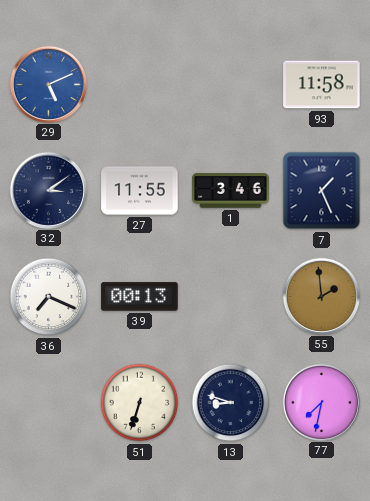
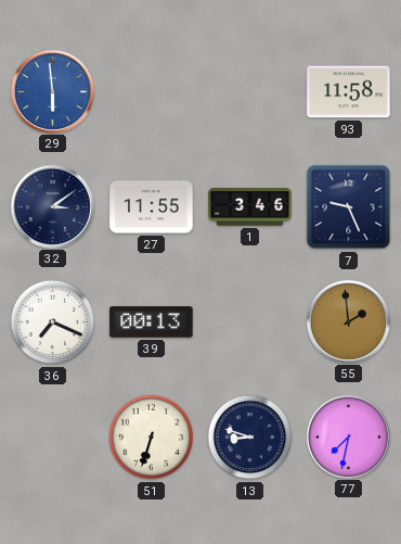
29: 5:11 -> 5:59
7: 1:26 -> 9:26
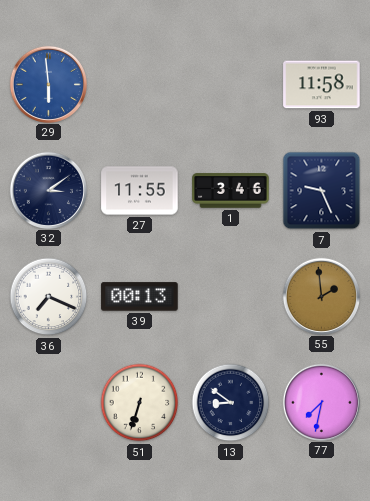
13: 8:48 -> 8:51
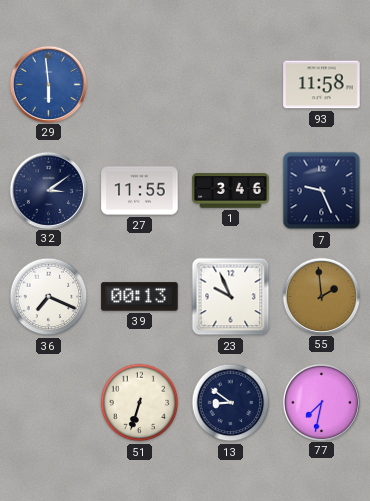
23: none -> 9:56
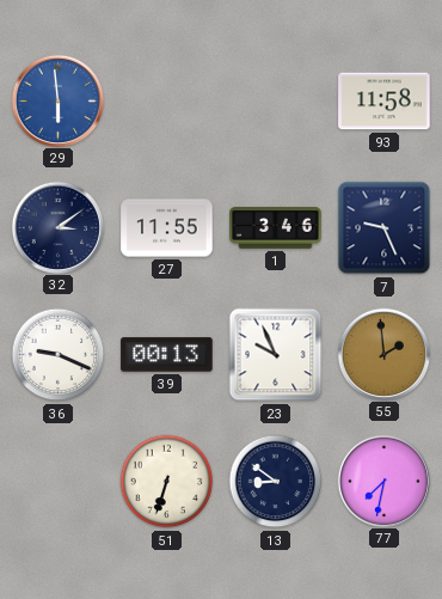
36: 7:19 -> 9:19
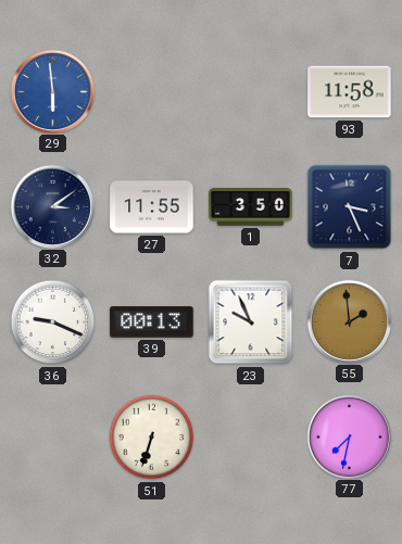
1: 3:46 -> 3:50
7: 9:26 -> 3:26
13: 8:51 -> none
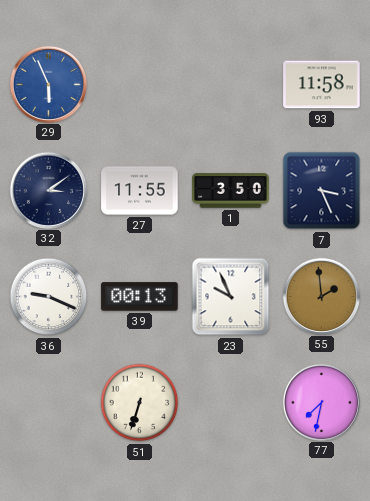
29: 5:59 -> 5:56
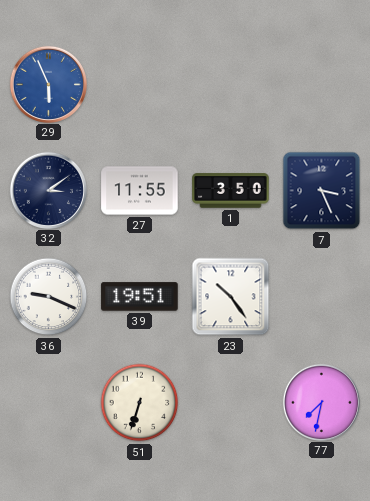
93: 11:58 -> none
39: 00:13 -> 19:51
23: 9:56 -> 10:24
55: 1:59 -> none
